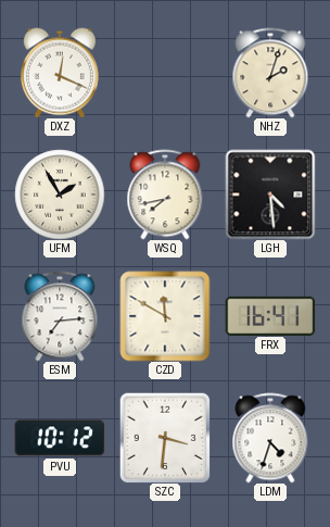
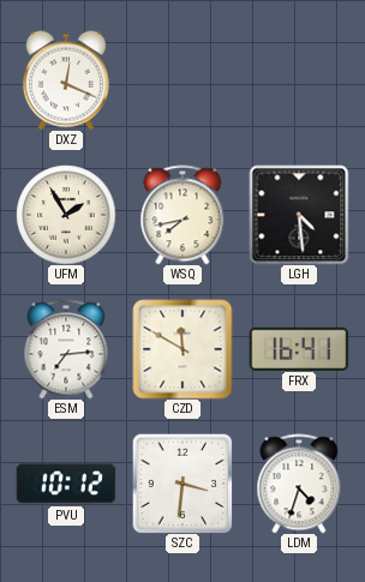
NHZ: 2:03 -> none
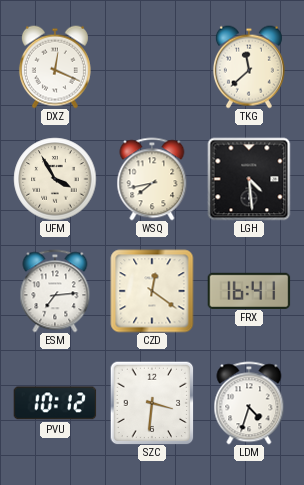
TKG: none -> 11:38
UFM: 1:55 -> 3:55
CZD: 11:50 -> 12:21
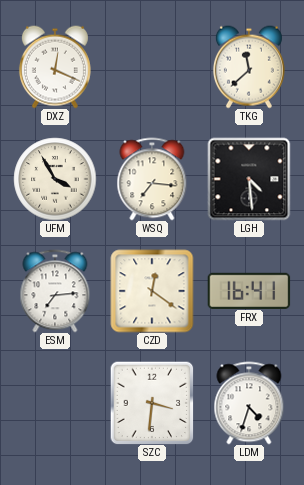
WSQ: 7:43 -> 7:16
PVU: 10:12 -> none
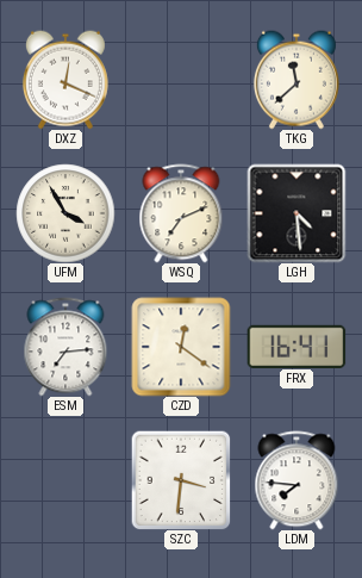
WSQ: 7:16 -> 7:11
LDM: 4:33 -> 7:46
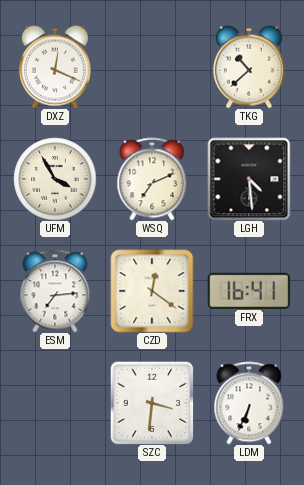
TKG: 11:38 -> 10:38
LDM: 7:46 -> 6:34
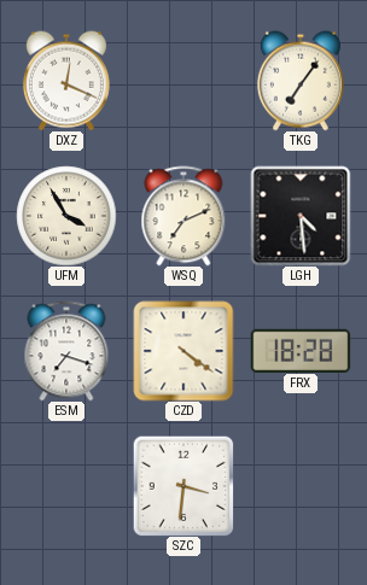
TKG: 10:38 -> 7:06
ESM: 7:14 -> 7:18
CZD: 12:21 -> 4:21
FRX: 16:41 -> 18:28
LDM: 6:34 -> none
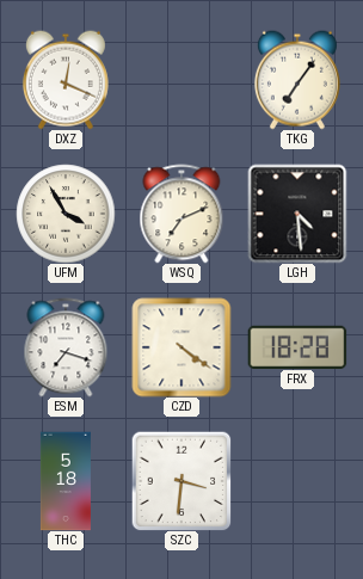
THC: none -> 5:18
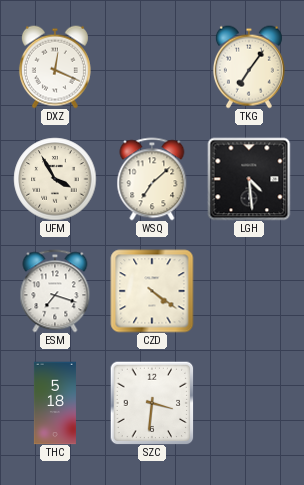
WSQ: 7:11 -> 7:08
FRX: 18:28 -> none
